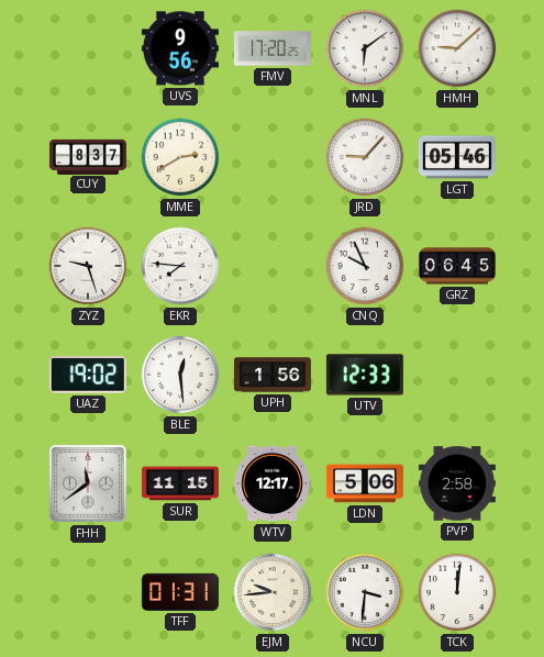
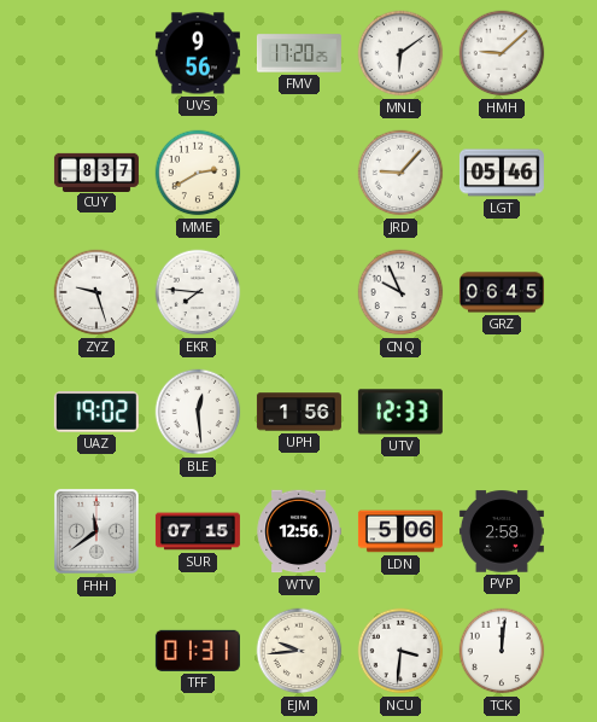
SUR: 11:15 -> 07:15
WTV: 12:17 -> 12:56
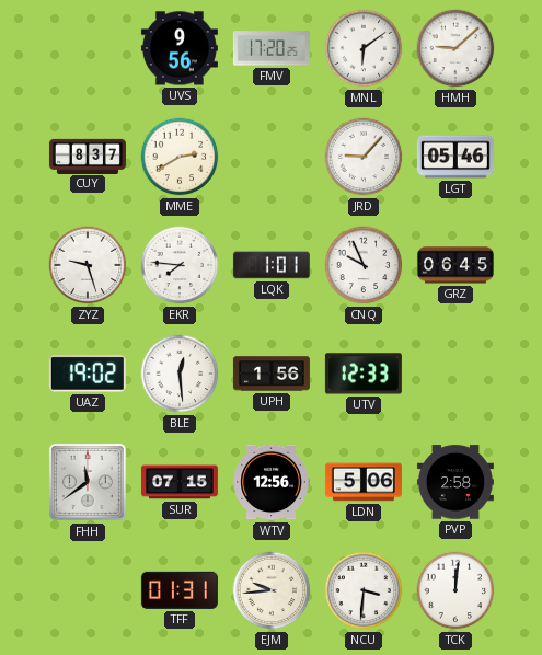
LQK: none -> 1:01
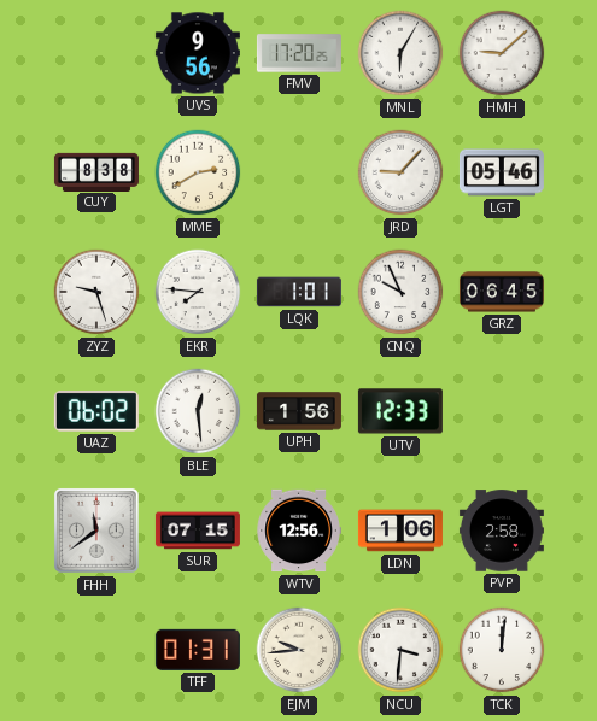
MNL: 6:09 -> 6:05
CUY: 8:37 -> 8:38
UAZ: 19:02 -> 06:02
LDN: 5:06 -> 1:06
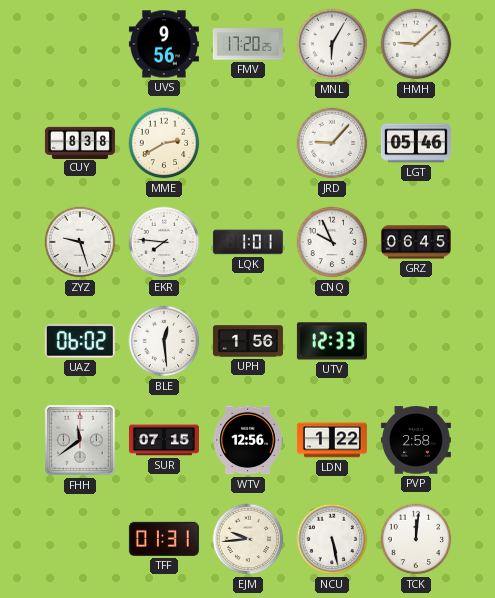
LDN: 1:06 -> 1:22
NCU: 3:31 -> 5:28
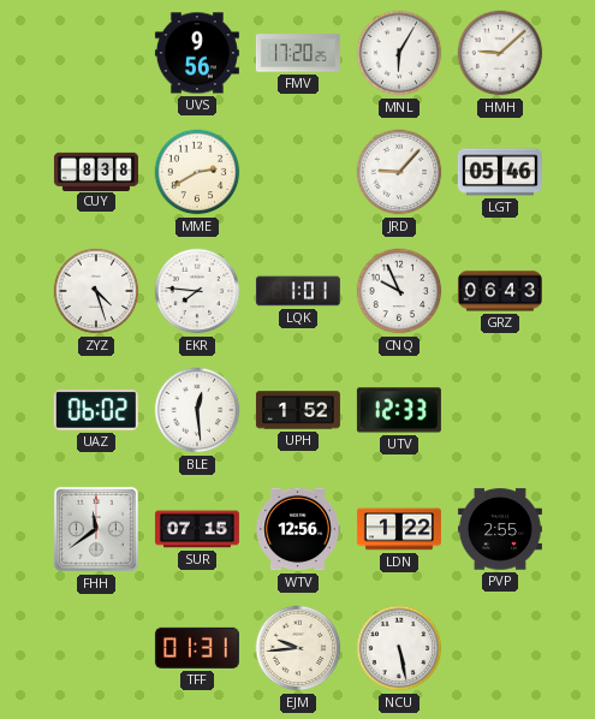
ZYZ: 9:27 -> 4:27
GRZ: 06:45 -> 06:43
UPH: 1:56 -> 1:52
PVP: 2:58 -> 2:55
TCK: 12:01 -> none
